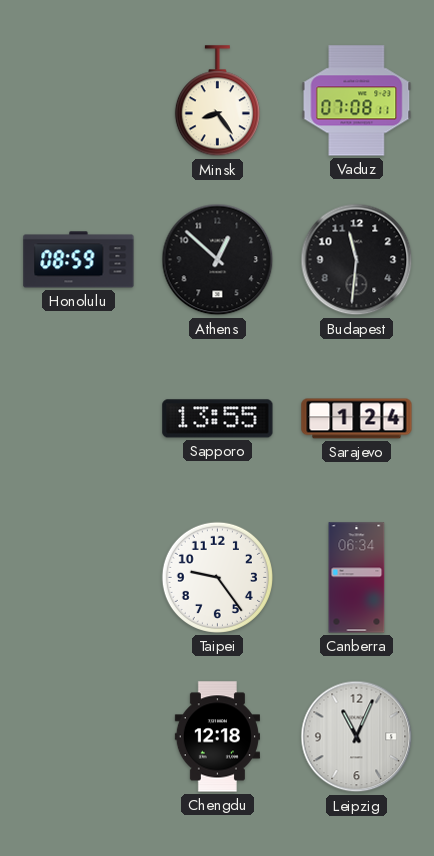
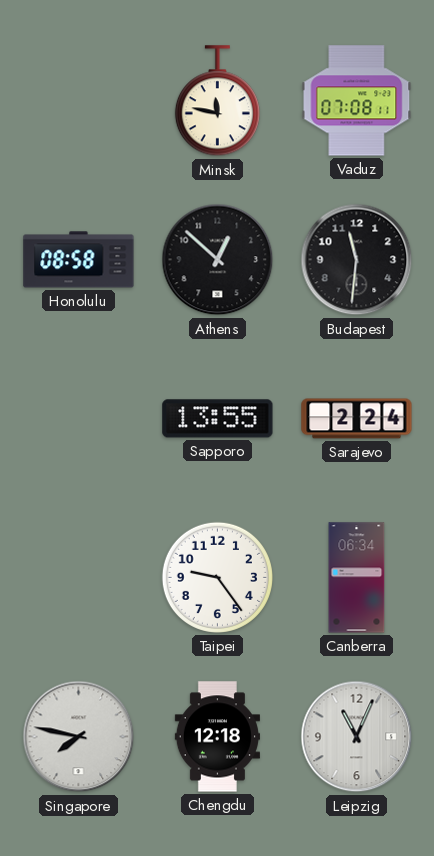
Minsk: 8:24 -> 11:47
Honolulu: 08:59 -> 08:58
Sarajevo: 1:24 -> 2:24
Singapore: none -> 7:47
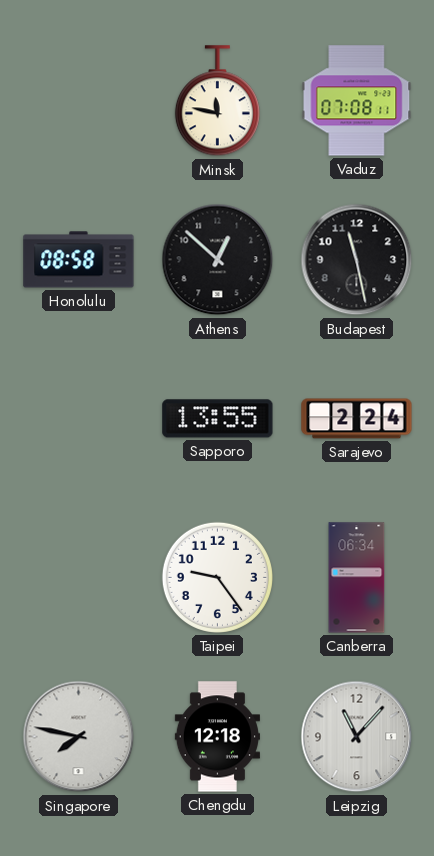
Budapest: 11:31 -> 11:28
Leipzig: 11:04 -> 11:07
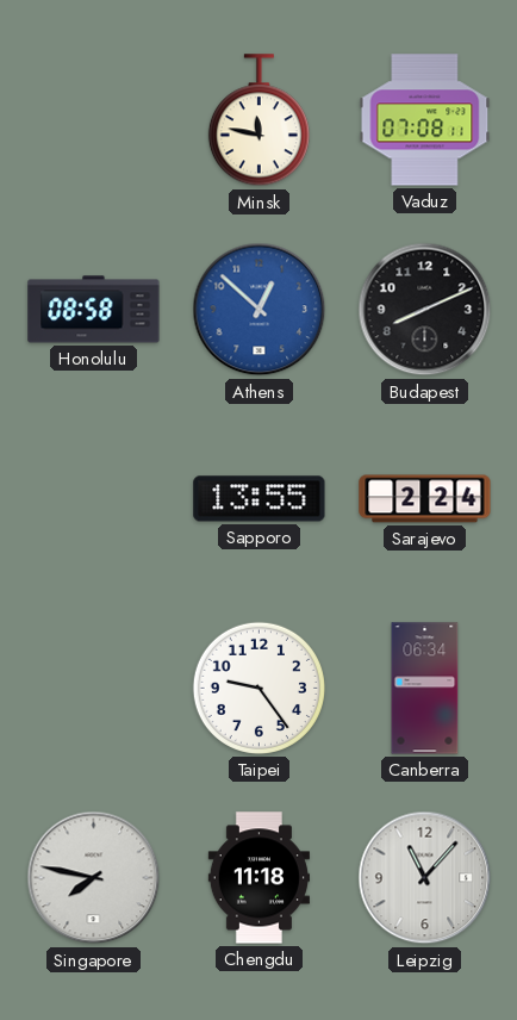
Athens dial: black -> blue
Budapest: 11:28 -> 8:11
Chengdu: 12:18 -> 11:18
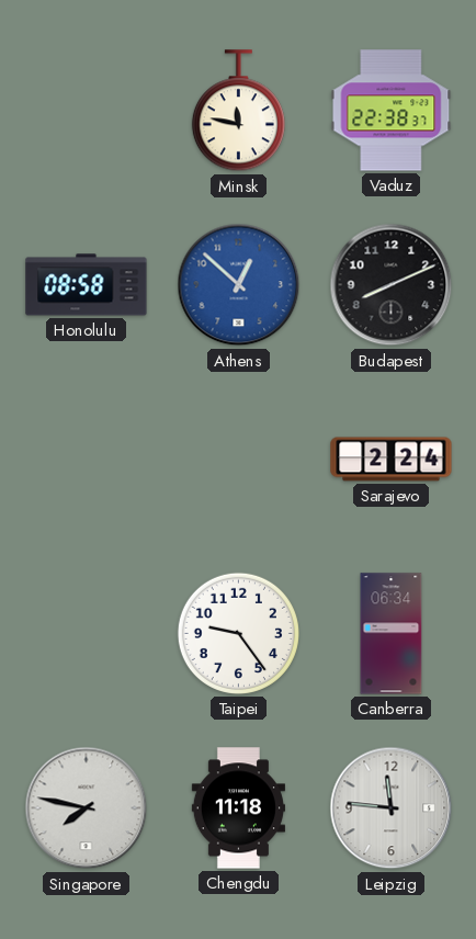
Vaduz: 07:08 -> 22:38
Sapporo: 13:55 -> none
Leipzig: 11:07 -> 11:46
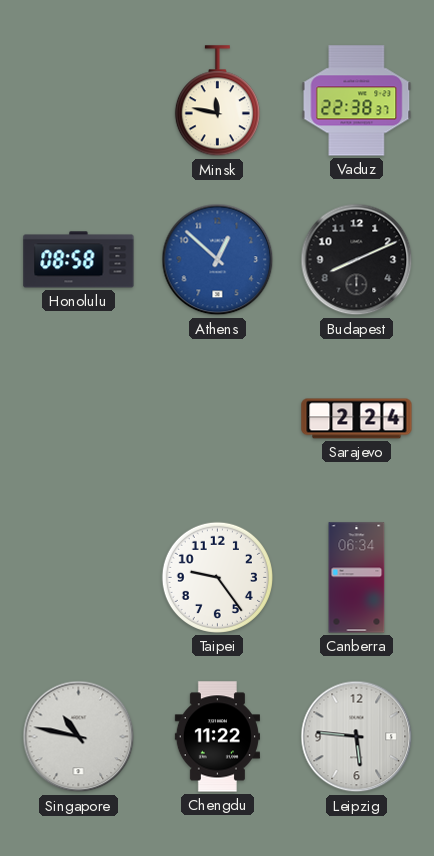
Singapore: 7:47 -> 10:47
Chengdu: 11:18 -> 11:22
Leipzig: 11:46 -> 5:46
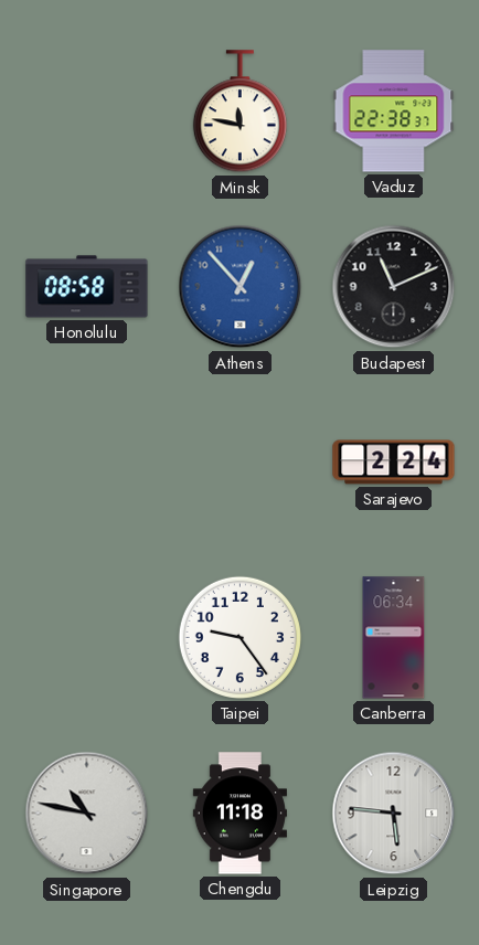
Athens: 12:52 -> 12:53
Budapest: 8:11 -> 11:11
Chengdu: 11:22 -> 11:18
